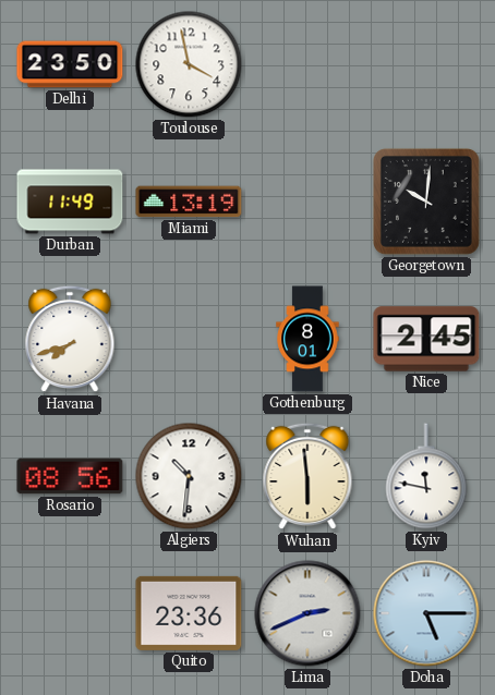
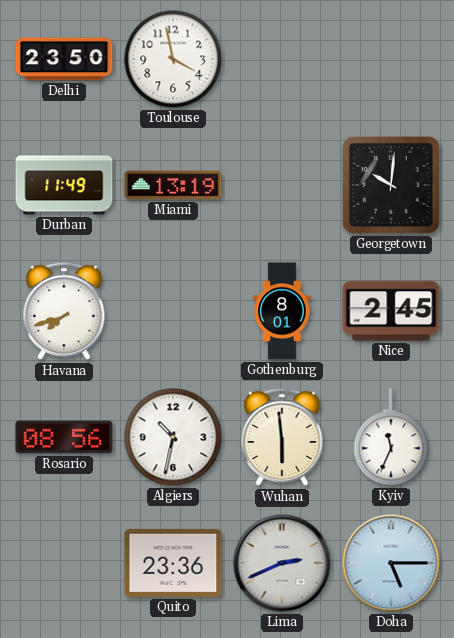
Algiers: 10:31 -> 10:32
Kyiv: 11:47 -> 11:34
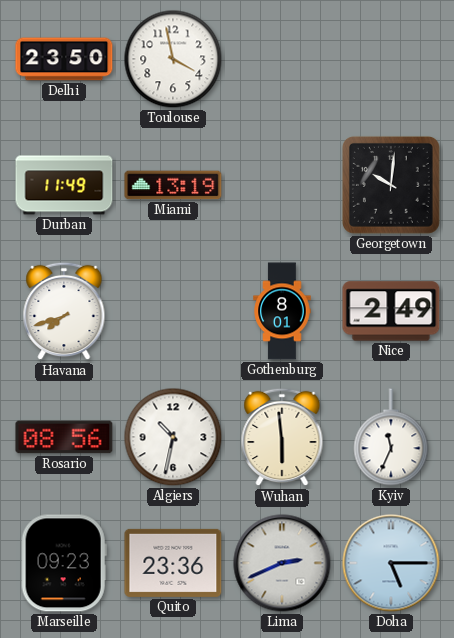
Nice: 2:45 -> 2:49
Marseille: none -> 09:23
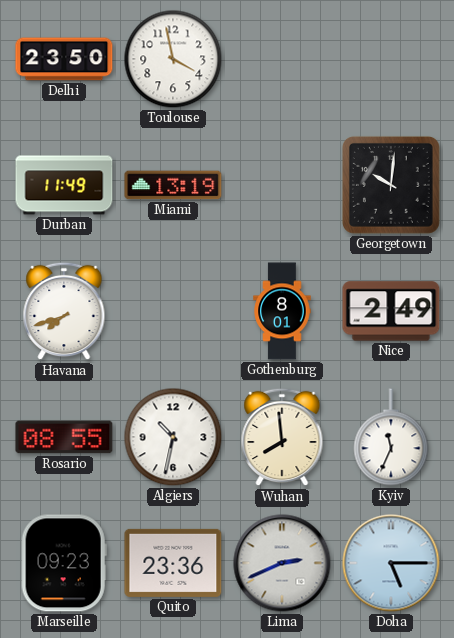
Rosario: 08:56 -> 08:55
Wuhan: 5:59 -> 7:59
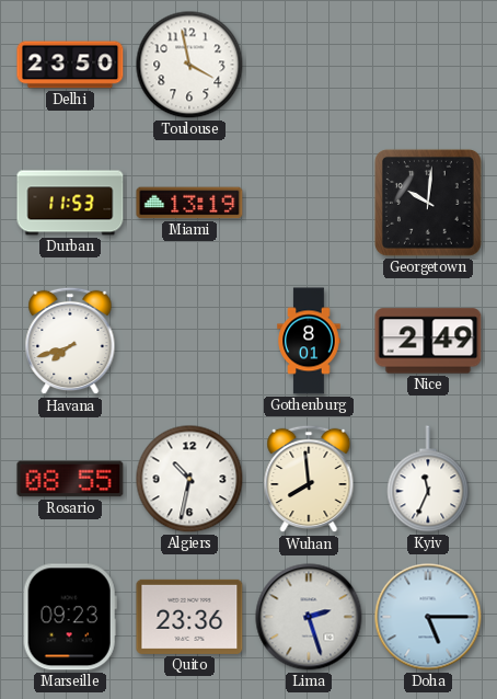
Durban: 11:49 -> 11:53
Lima: 2:41 -> 2:27
